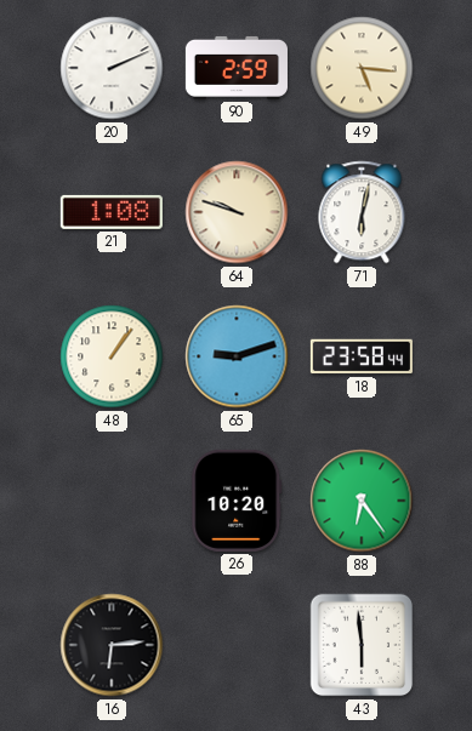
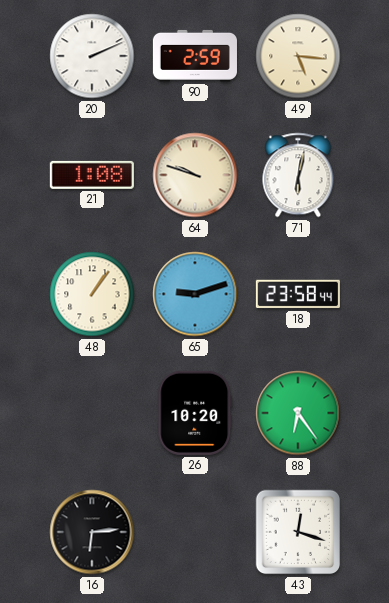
43: 5:59 -> 12:18
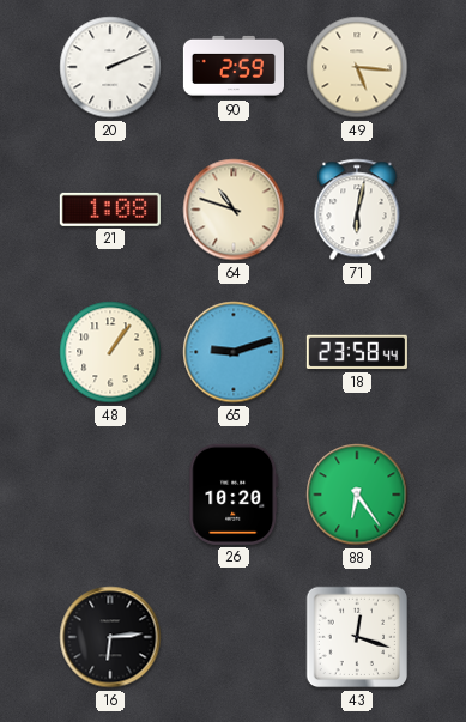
64: 9:48 -> 10:48
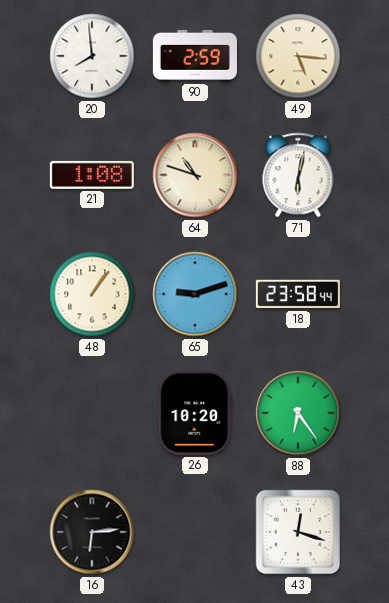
20: 2:11 -> 7:59
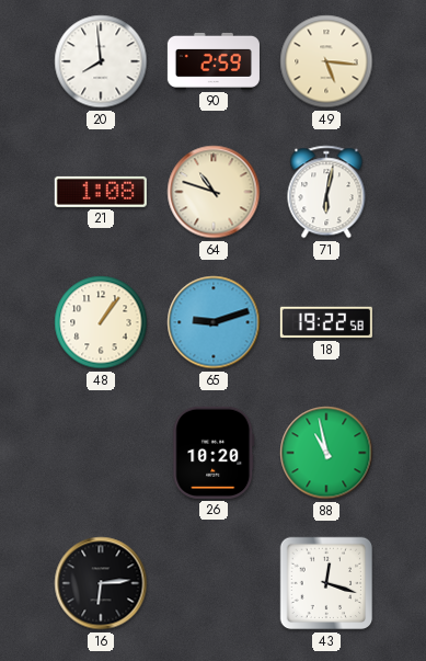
18: 23:58 -> 19:22
88: 6:24 -> 10:58
